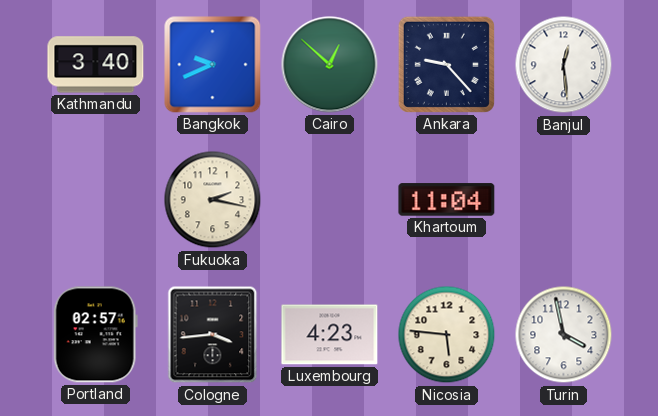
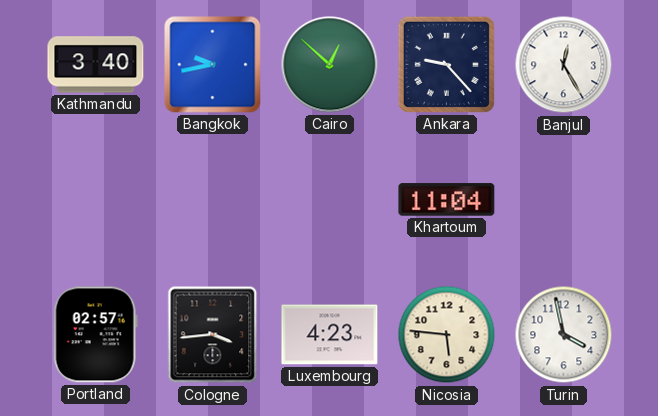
Bangkok: 9:41 -> 9:43
Banjul: 12:29 -> 12:25
Fukuoka: 2:17 -> none
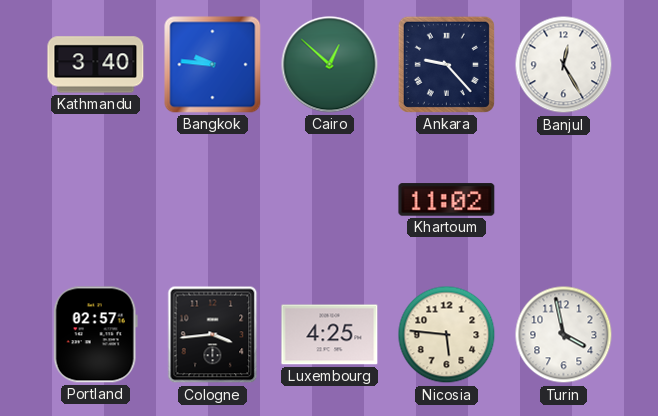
Bangkok: 9:43 -> 9:46
Khartoum: 11:04 -> 11:02
Luxembourg: 4:23 -> 4:25
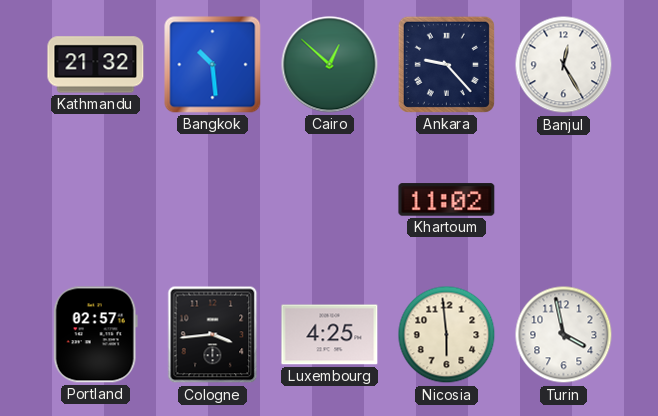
Kathmandu: 3:40 -> 21:32
Bangkok: 9:46 -> 10:29
Nicosia: 5:46 -> 5:59
